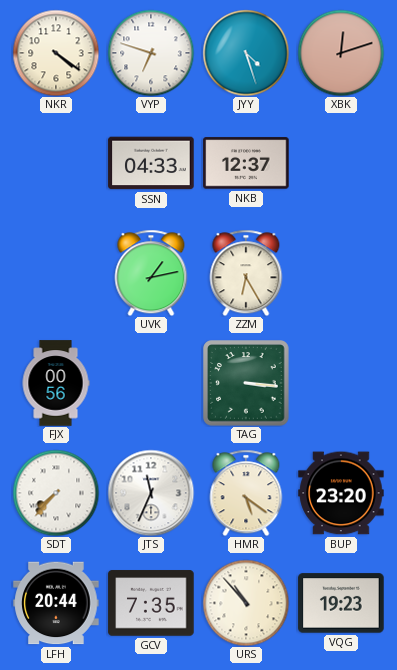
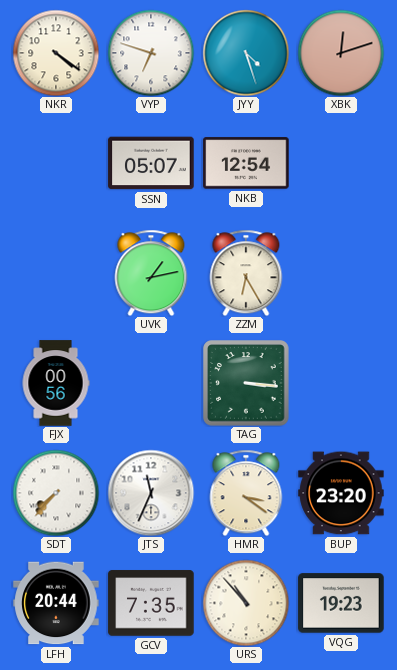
SSN: 04:33 -> 05:07
NKB: 12:37 -> 12:54
HMR: 5:21 -> 3:21
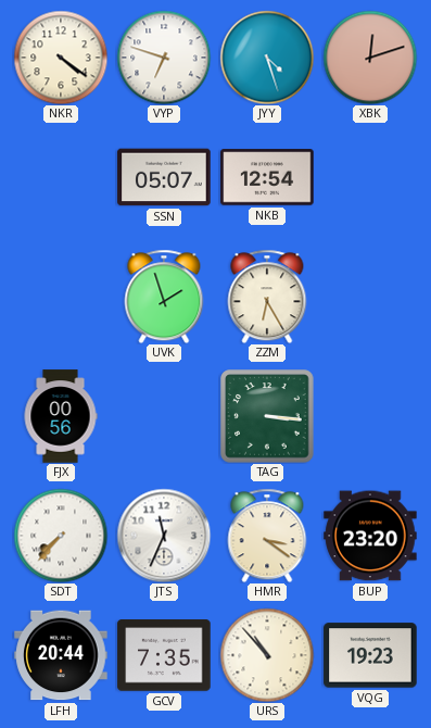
UVK: 1:13 -> 1:57
